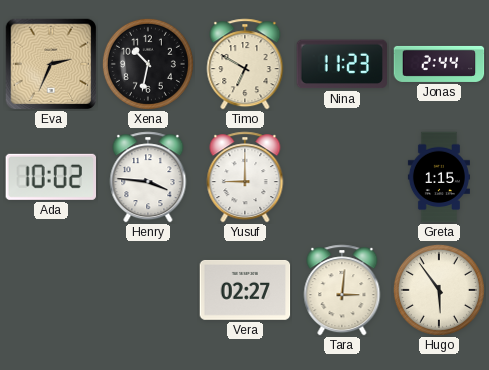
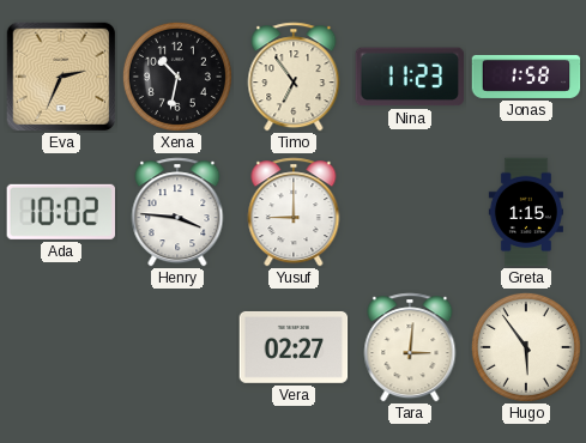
Timo: 6:50 -> 6:54
Jonas: 2:44 -> 1:58
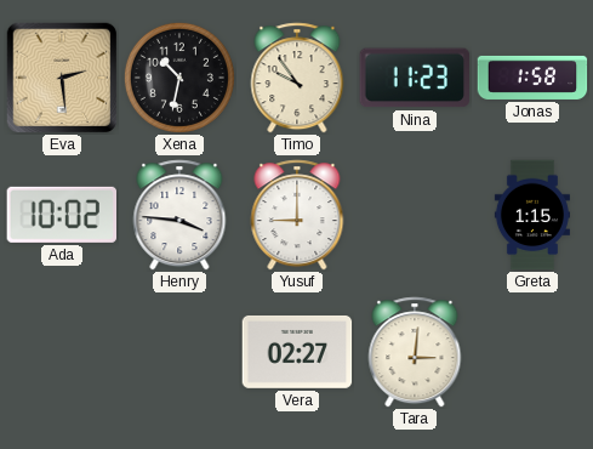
Eva: 2:34 -> 2:29
Timo: 6:54 -> 9:54
Hugo: 5:54 -> none
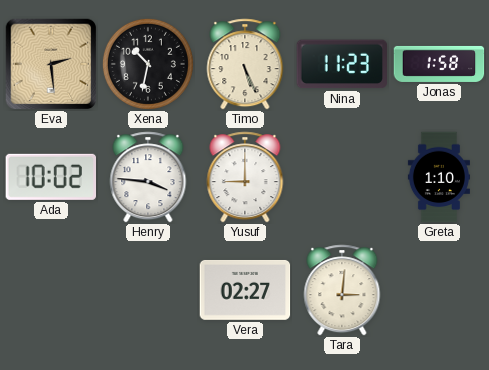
Timo: 9:54 -> 5:26
Greta: 1:15 -> 1:10
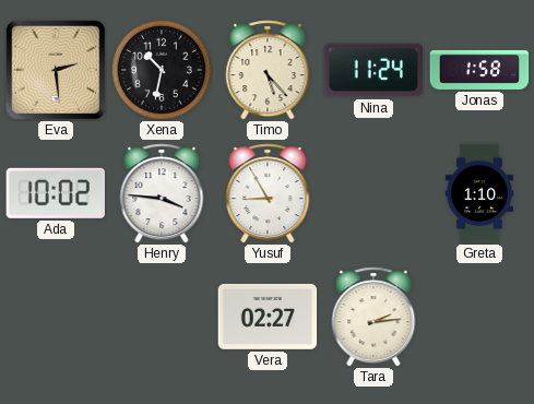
Timo: 5:26 -> 5:23
Nina: 11:23 -> 11:24
Yusuf: 9:00 -> 8:55
Tara: 3:01 -> 2:14
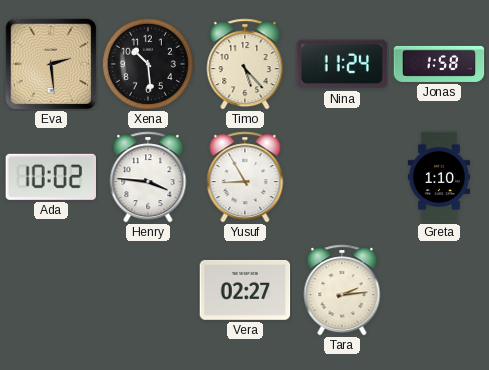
Xena: 10:32 -> 10:29
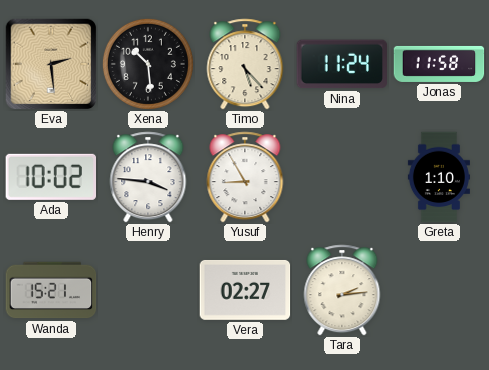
Jonas: 1:58 -> 11:58
Wanda: none -> 15:21
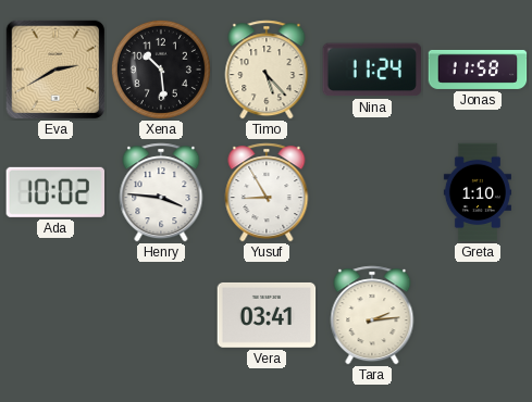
Eva: 2:29 -> 2:40
Wanda: 15:21 -> none
Vera: 02:27 -> 03:41
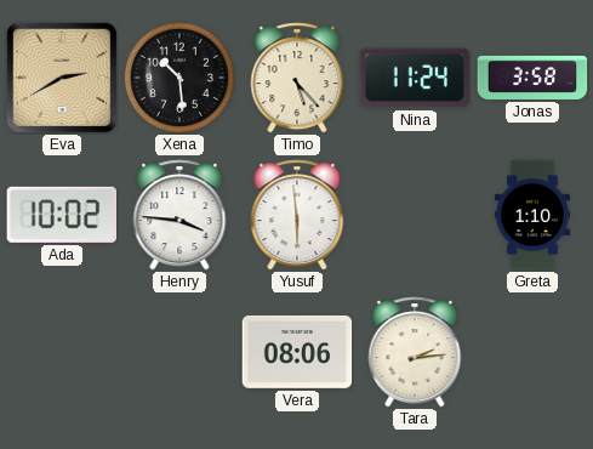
Jonas: 11:58 -> 3:58
Yusuf: 8:55 -> 5:59
Vera: 03:41 -> 08:06
